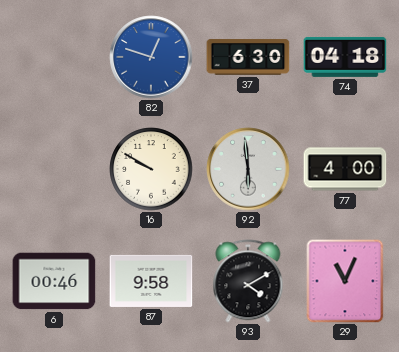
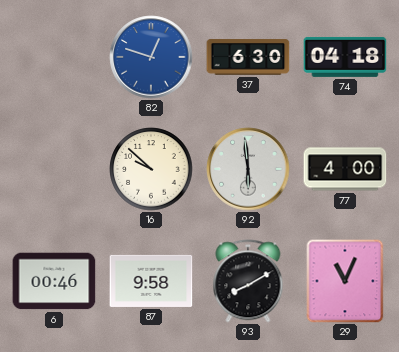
16: 9:50 -> 9:52
93: 4:10 -> 8:10
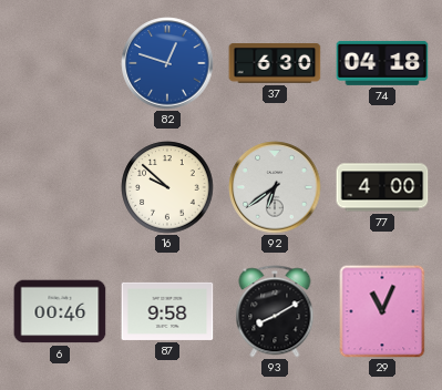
92: 5:59 -> 6:39
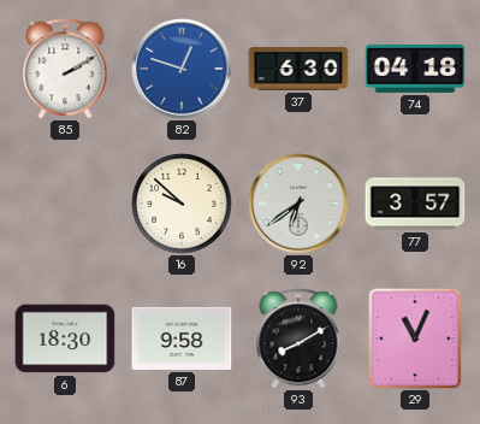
85: none -> 2:10
77: 4:00 -> 3:57
6: 00:46 -> 18:30
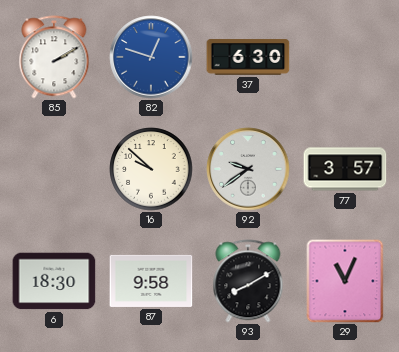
74: 04:18 -> none
92: 6:39 -> 9:39
